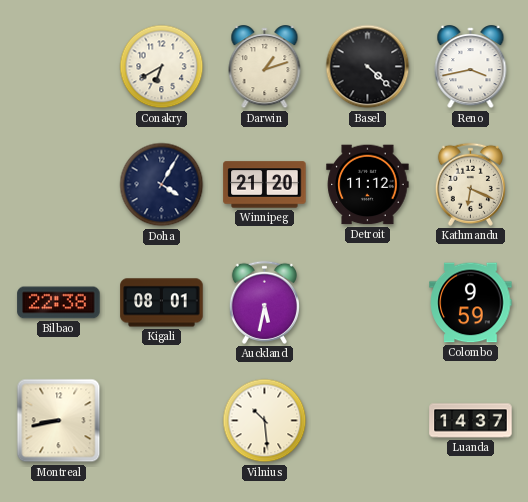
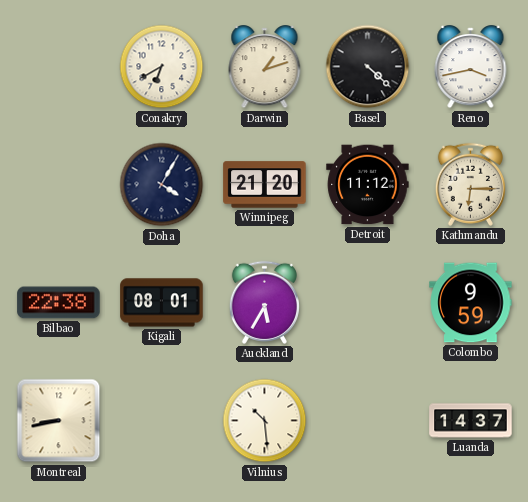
Kathmandu: 6:19 -> 6:15
Auckland: 5:32 -> 5:35
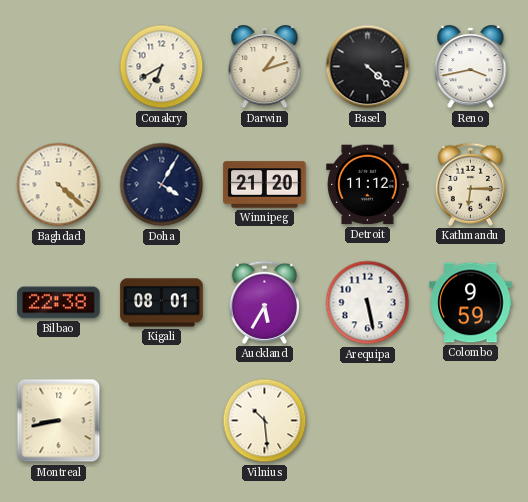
Baghdad: none -> 4:22
Arequipa: none -> 5:28
Luanda: 14:37 -> none
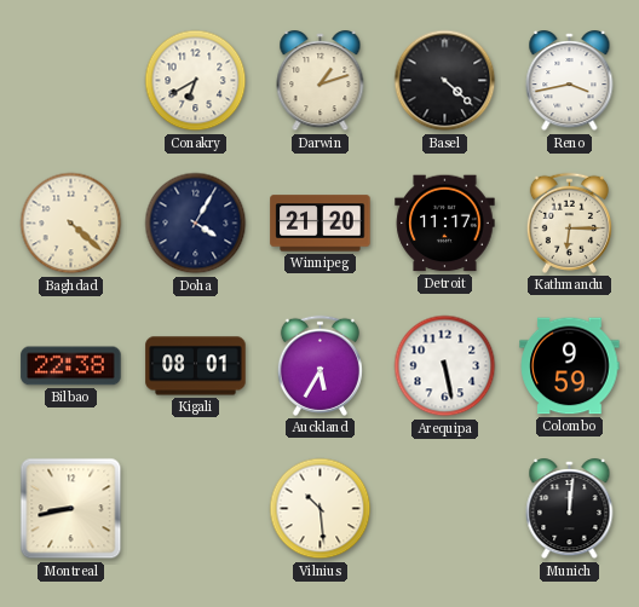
Detroit: 11:12 -> 11:17
Munich: none -> 12:01
